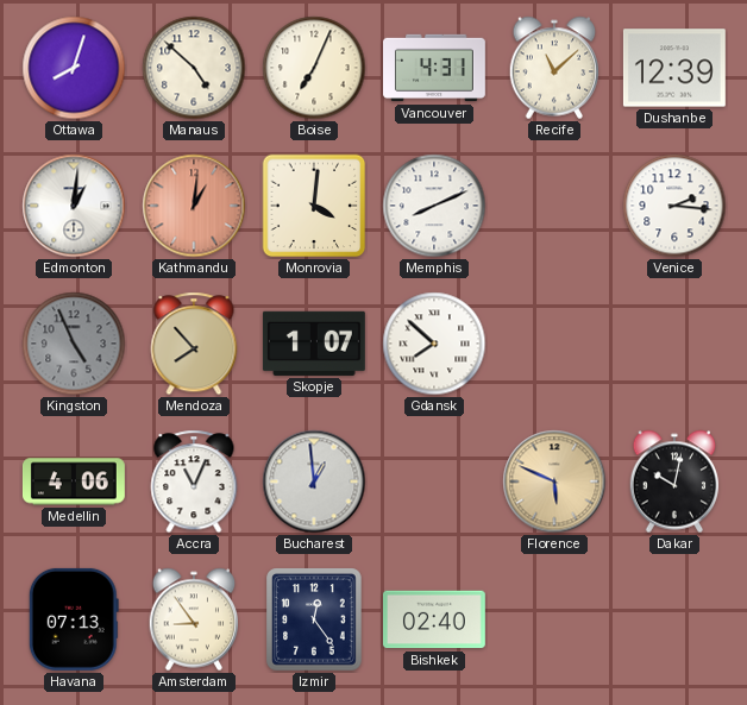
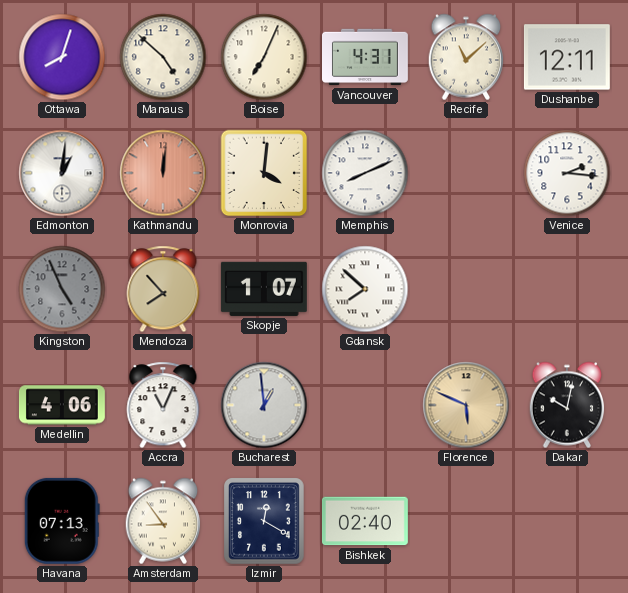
Dushanbe: 12:39 -> 12:11
Kathmandu: 1:01 -> 12:01
Izmir: 12:24 -> 12:20
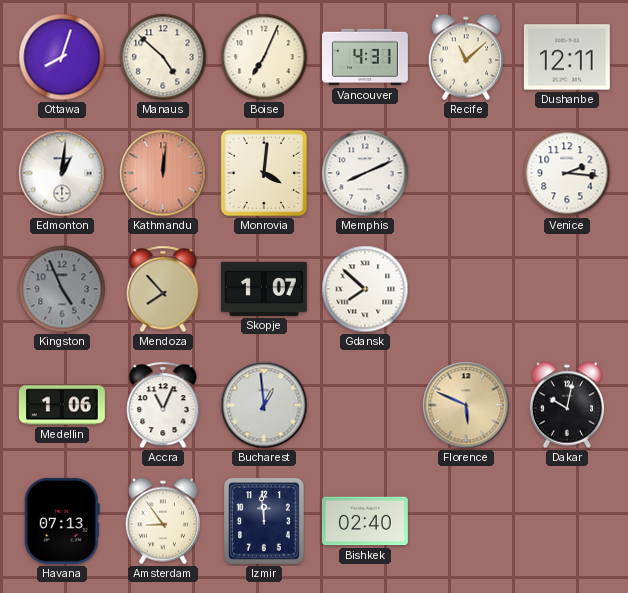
Medellin: 4:06 -> 1:06
Izmir: 12:20 -> 11:59
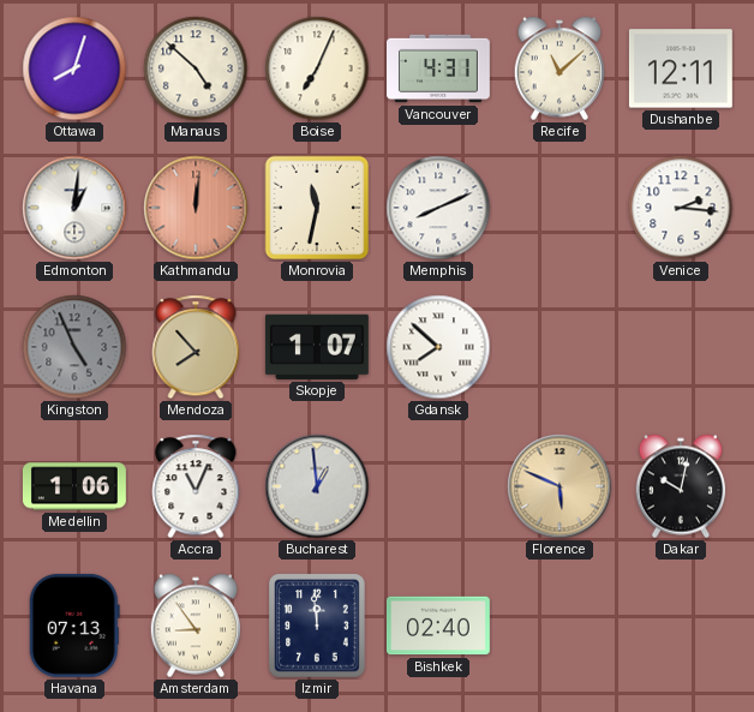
Monrovia: 4:01 -> 11:32
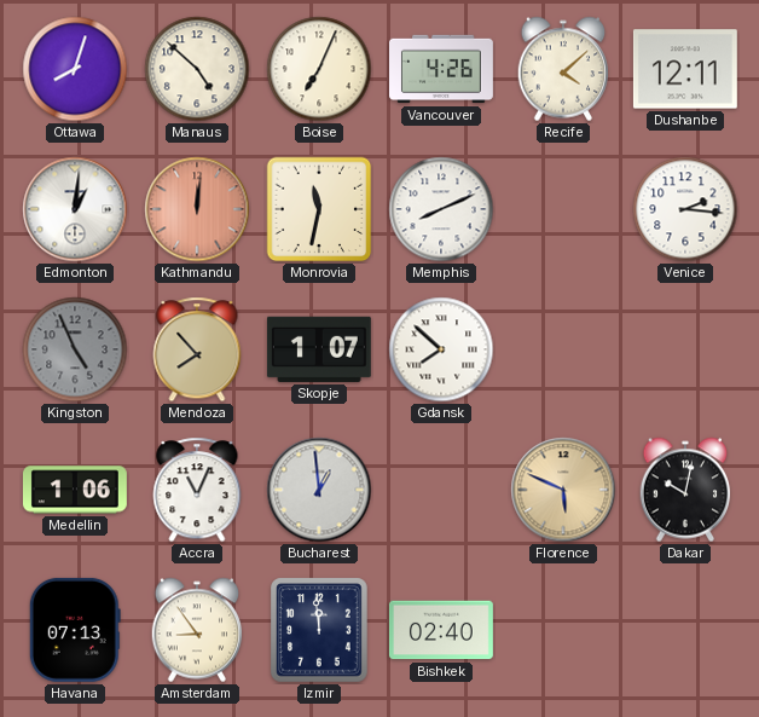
Vancouver: 4:31 -> 4:26
Recife: 11:08 -> 4:08
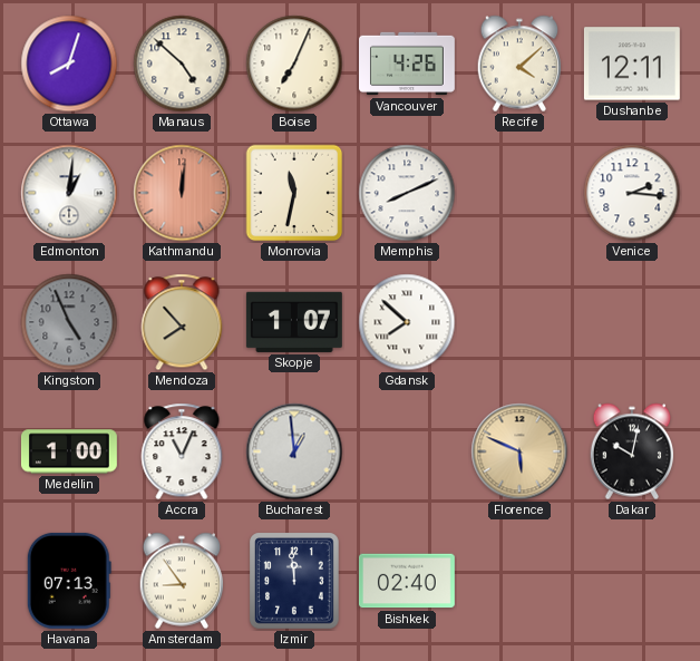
Medellin: 1:06 -> 1:00
